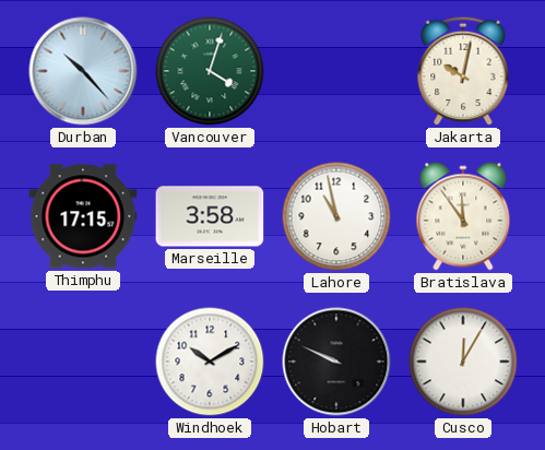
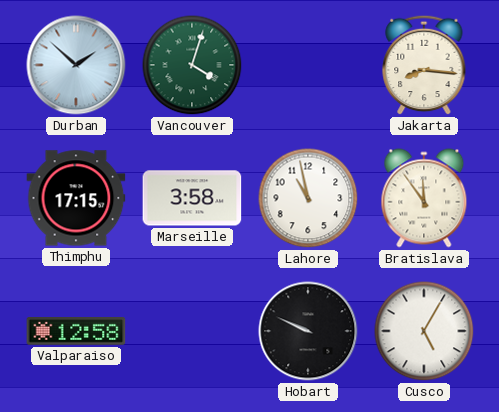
Durban: 10:23 -> 1:52
Jakarta: 10:02 -> 8:16
Valparaiso: none -> 12:58
Windhoek: 10:10 -> none
Cusco: 12:05 -> 5:05
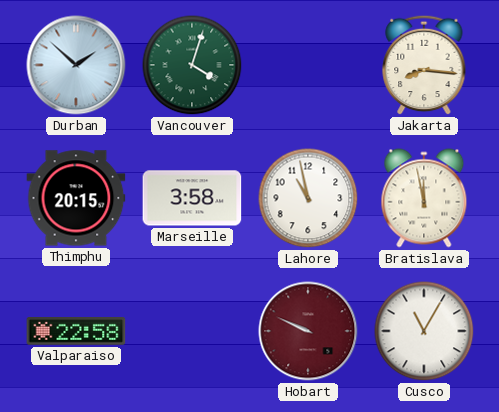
Thimphu: 17:15 -> 20:15
Bratislava: 11:54 -> 11:58
Valparaiso: 12:58 -> 22:58
Hobart dial: black -> burgundy
Cusco: 5:05 -> 11:05
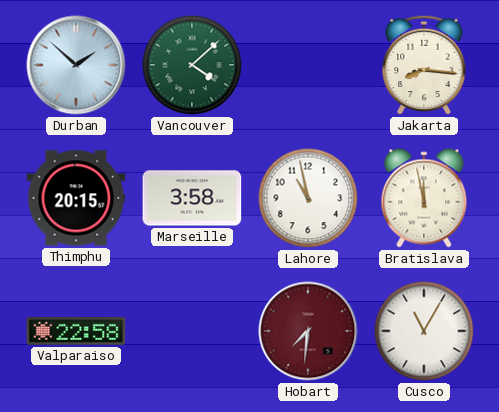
Vancouver: 4:03 -> 4:08
Hobart: 9:49 -> 7:31
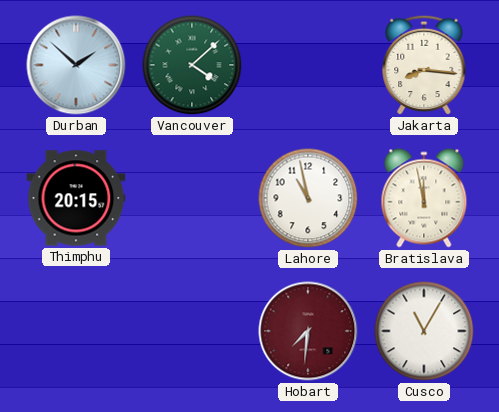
Marseille: 3:58 -> none
Valparaiso: 22:58 -> none
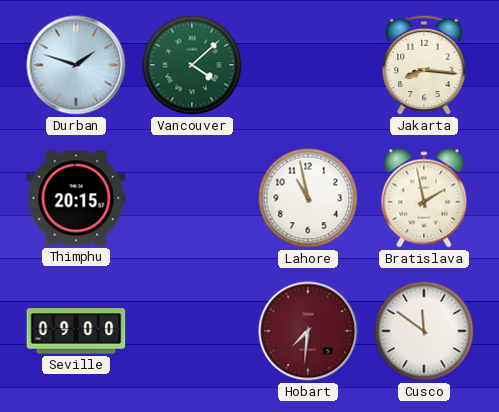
Durban: 1:52 -> 1:48
Bratislava: 11:58 -> 1:58
Seville: none -> 09:00
Cusco: 11:05 -> 11:51
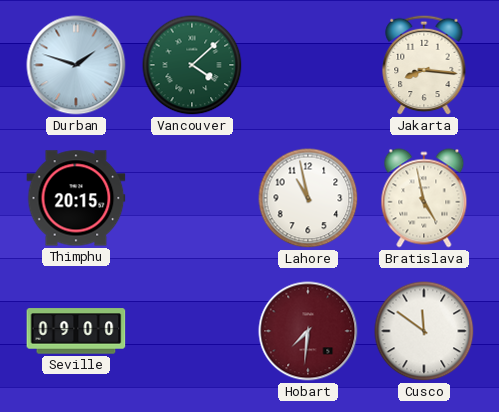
Bratislava: 1:58 -> 4:58
